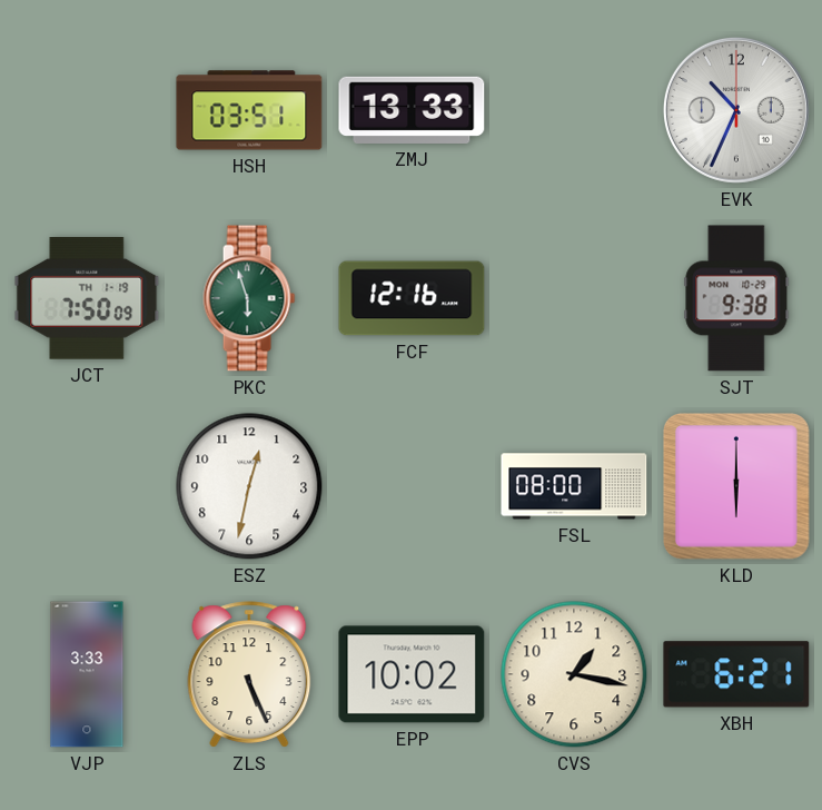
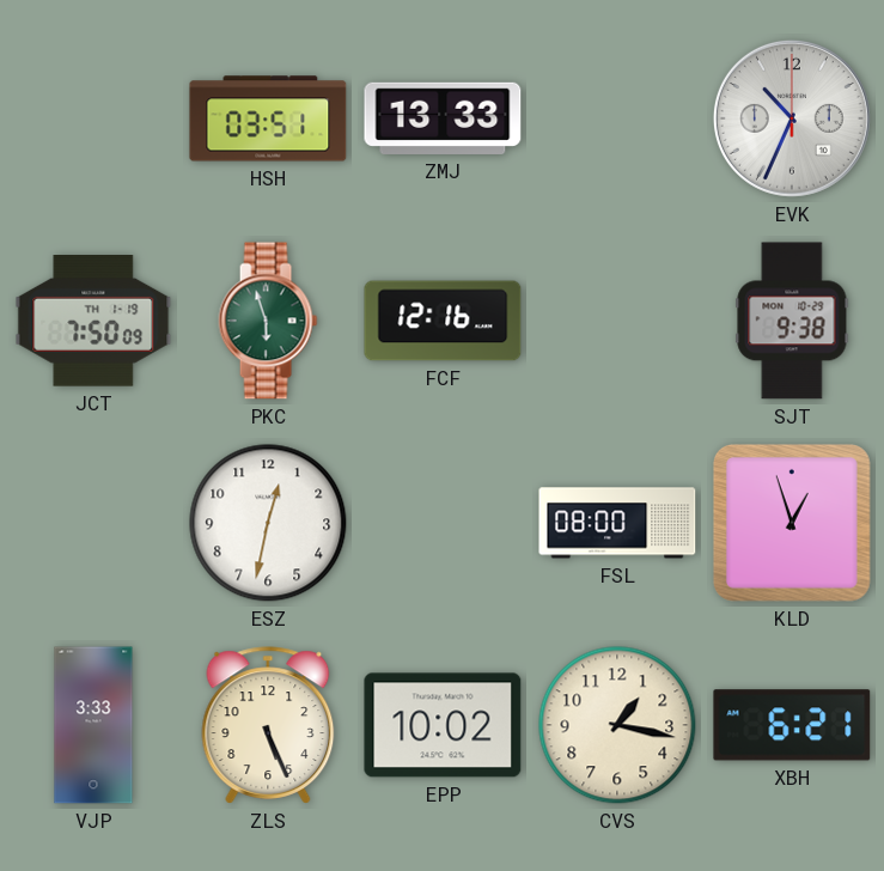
KLD: 6:00 -> 12:57
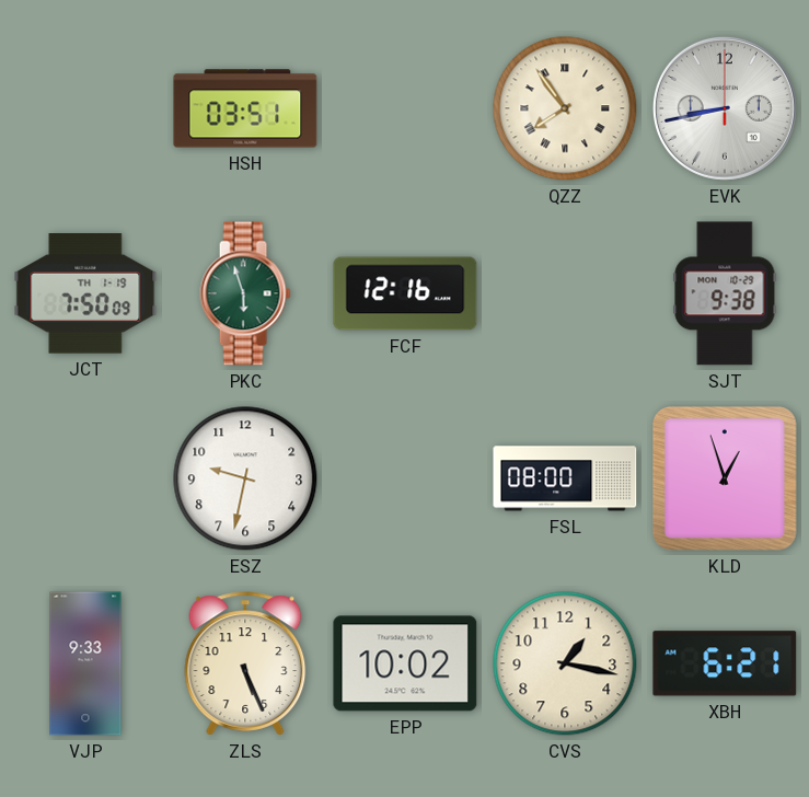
ZMJ: 13:33 -> none
QZZ: none -> 7:54
EVK: 10:34 -> 8:43
ESZ: 12:32 -> 9:32
VJP: 3:33 -> 9:33
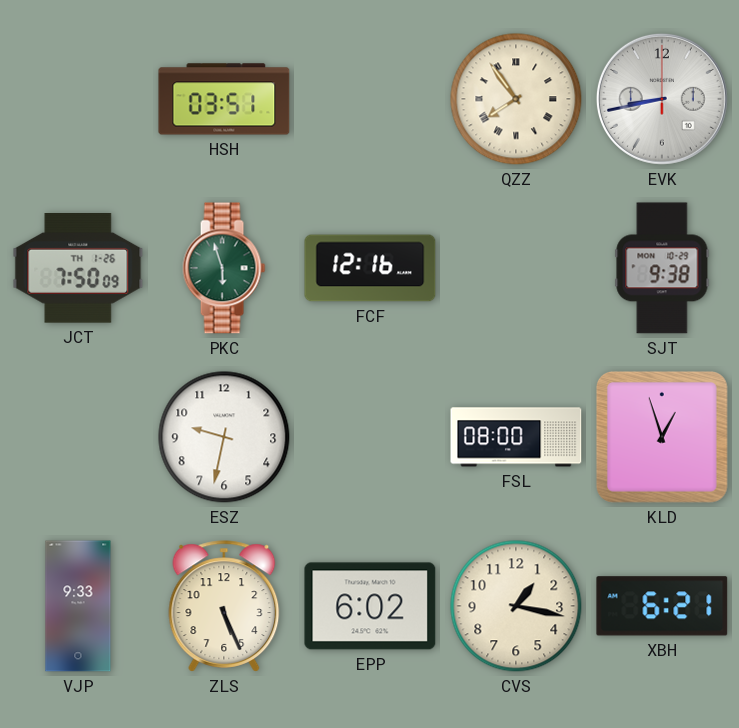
JCT date: TH 1-19 -> TH 1-26
EPP: 10:02 -> 6:02
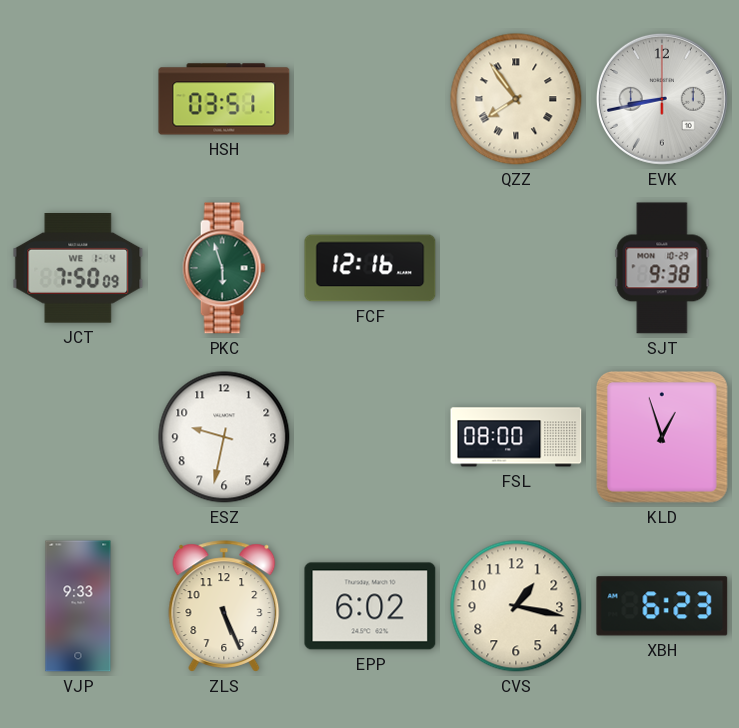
JCT date: TH 1-26 -> WE 1-4
XBH: 6:21 -> 6:23
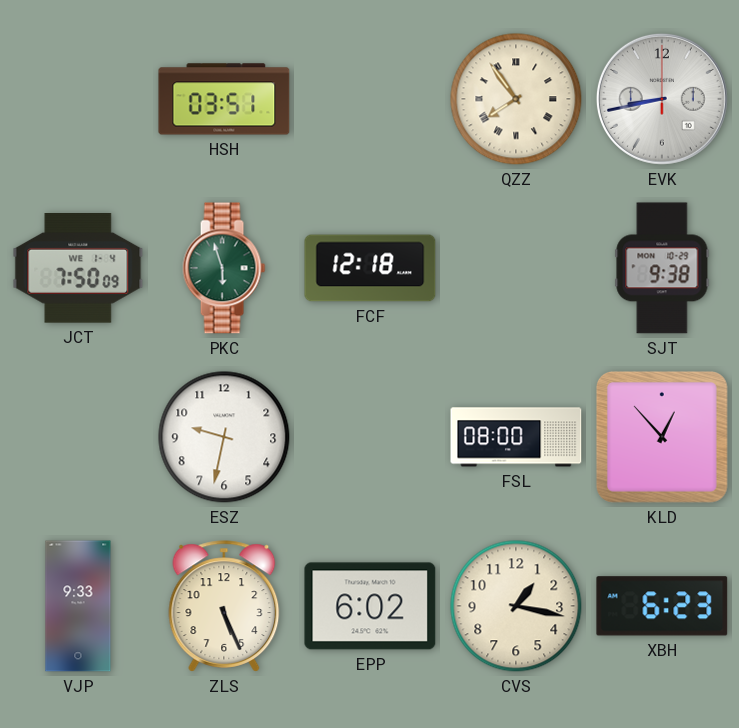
FCF: 12:16 -> 12:18
KLD: 12:57 -> 12:53
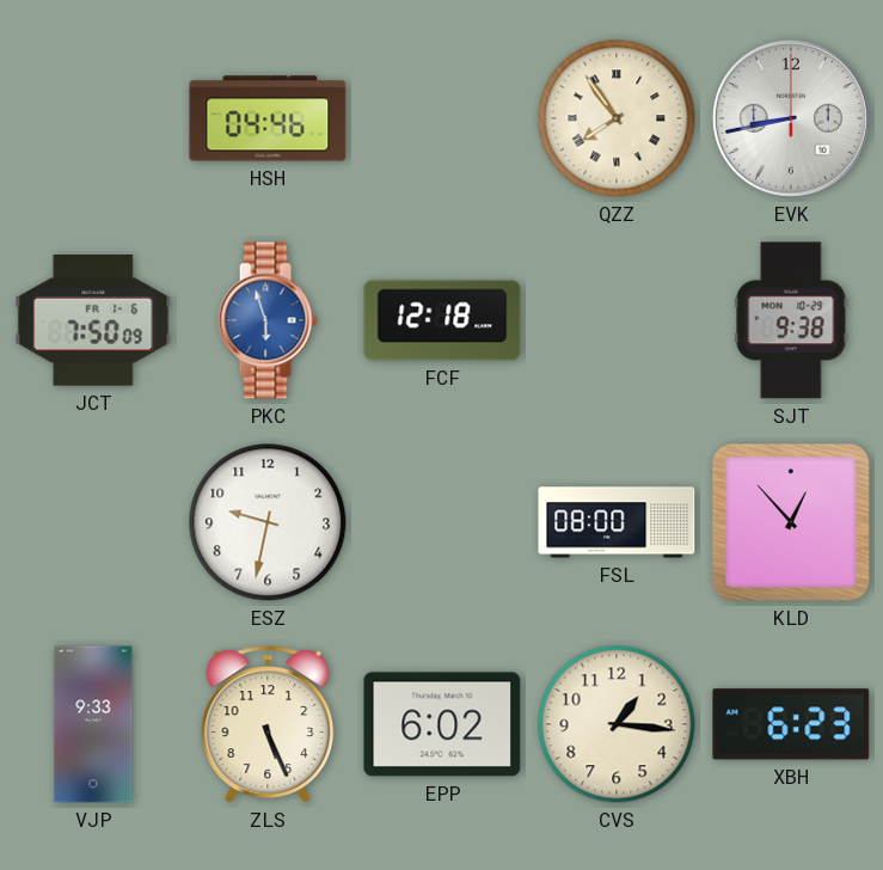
HSH: 03:51 -> 04:46
JCT date: WE 1-4 -> FR 1-6
PKC dial: green -> blue
CVS: 1:17 -> 1:16
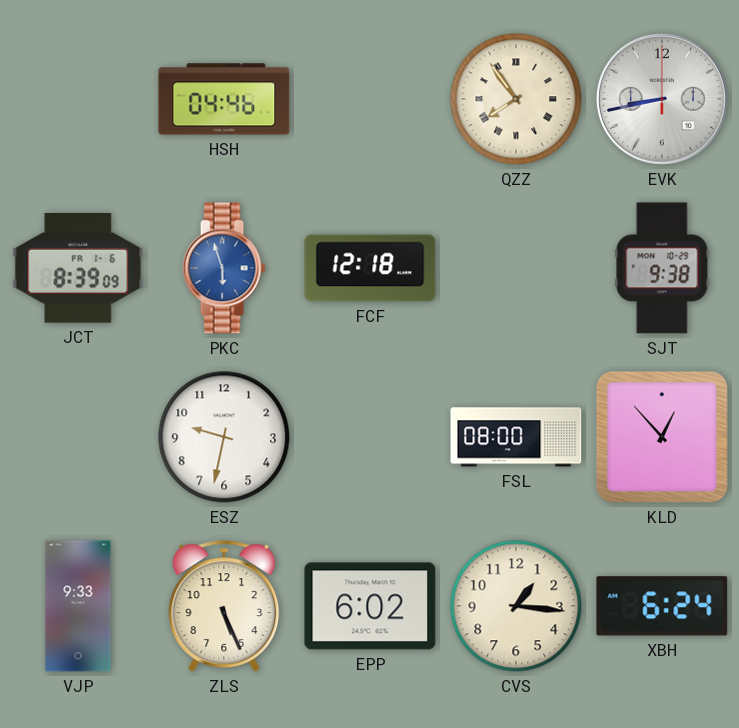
JCT: 7:50 -> 8:39
XBH: 6:23 -> 6:24
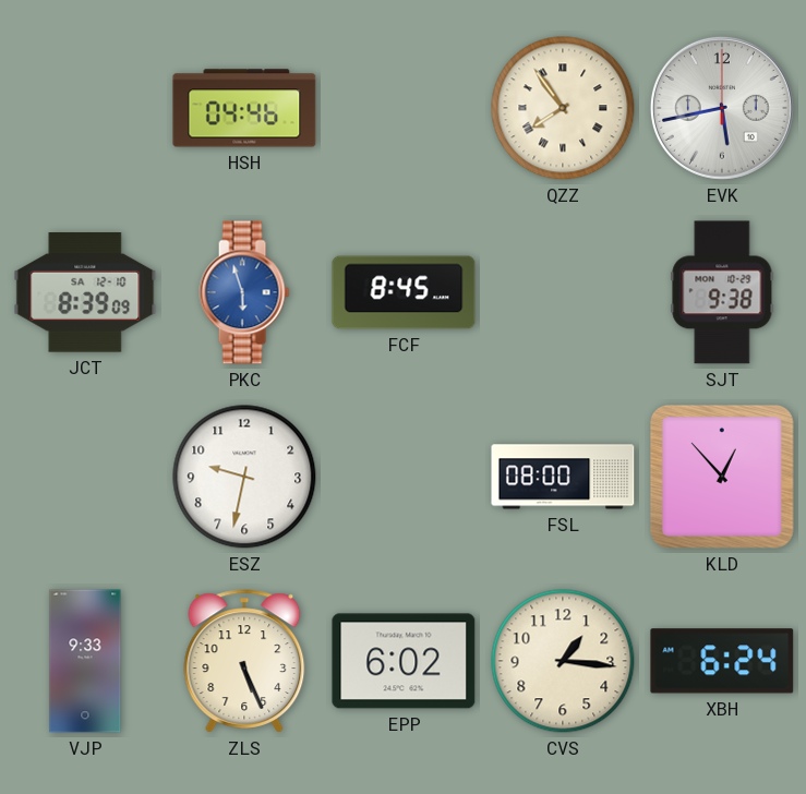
EVK: 8:43 -> 5:43
JCT date: FR 1-6 -> SA 12-10
FCF: 12:18 -> 8:45
